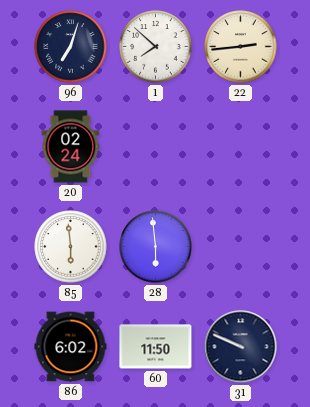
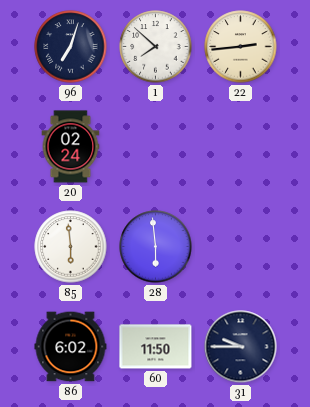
31: 9:49 -> 9:45
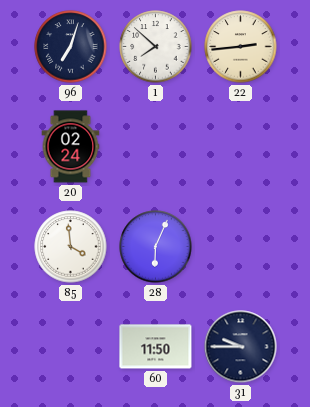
85: 5:59 -> 3:59
28: 5:59 -> 6:04
86: 6:02 -> none
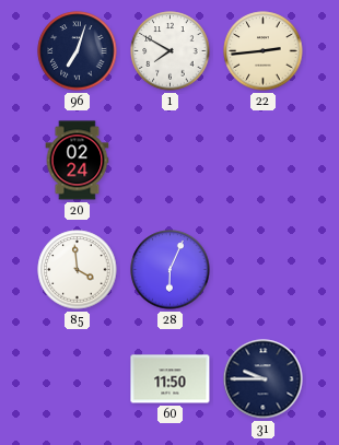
1: 7:52 -> 7:50
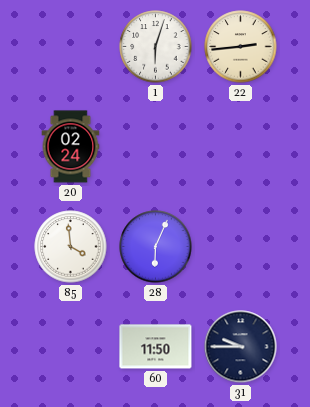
96: 7:03 -> none
1: 7:50 -> 6:03
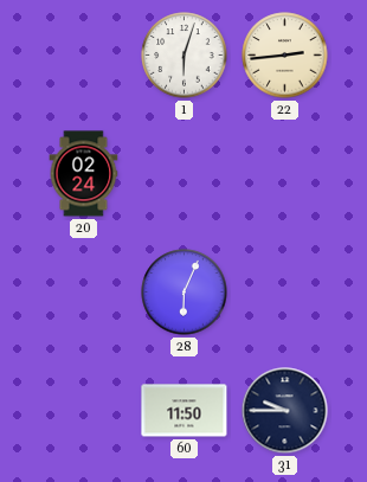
85: 3:59 -> none
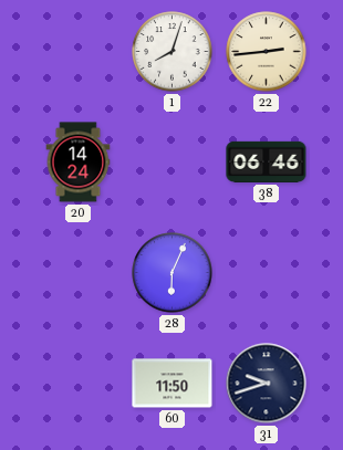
1: 6:03 -> 8:03
20: 02:24 -> 14:24
38: none -> 06:46
31: 9:45 -> 9:42
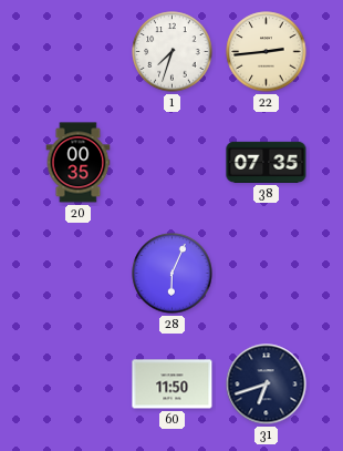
1: 8:03 -> 7:33
20: 14:24 -> 00:35
38: 06:46 -> 07:35
31: 9:42 -> 6:42
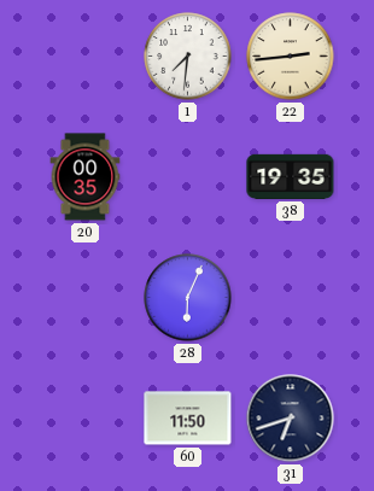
1: 7:33 -> 7:31
38: 07:35 -> 19:35
